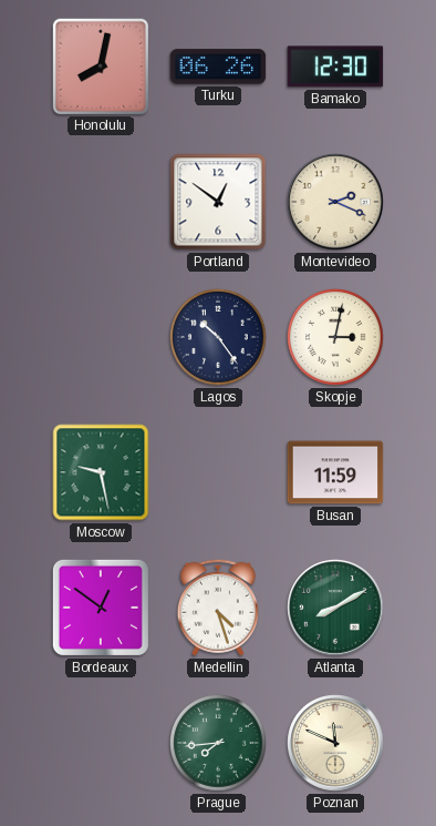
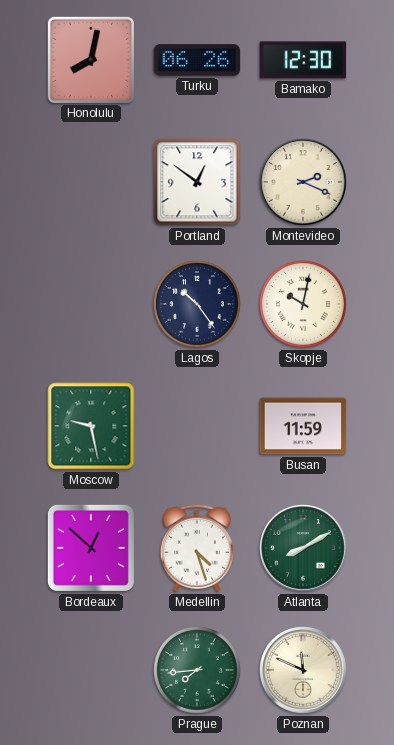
Skopje: 3:02 -> 10:02
Bordeaux: 12:51 -> 12:52
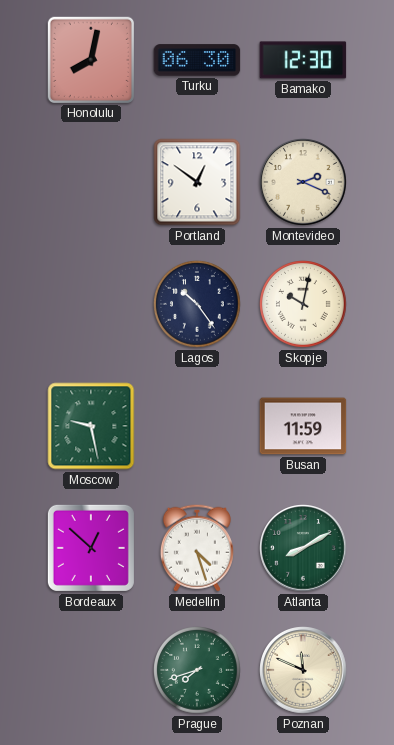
Turku: 06:26 -> 06:30
Prague: 7:44 -> 7:42
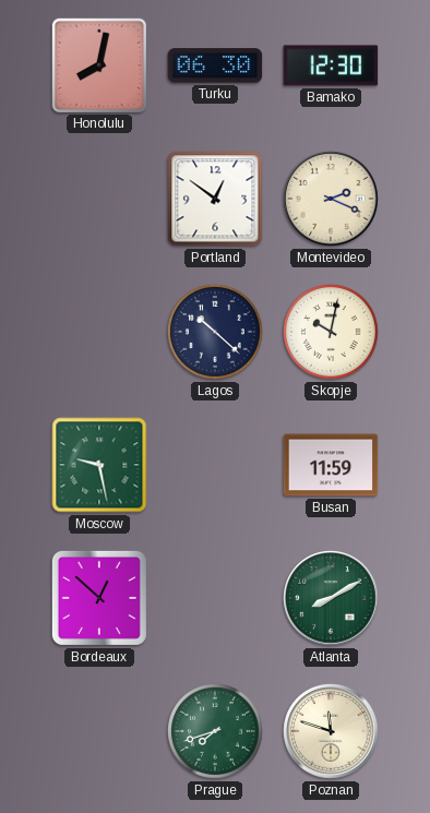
Lagos: 10:24 -> 10:22
Medellin: 4:27 -> none
Poznan: 11:49 -> 11:48
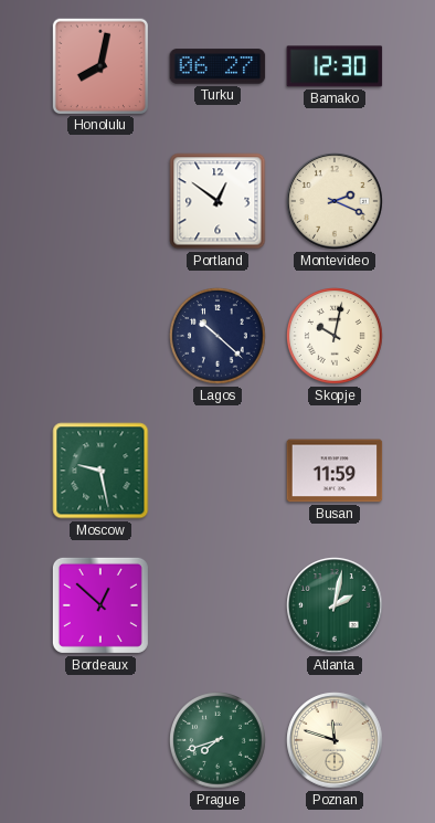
Turku: 06:30 -> 06:27
Atlanta: 8:10 -> 2:02
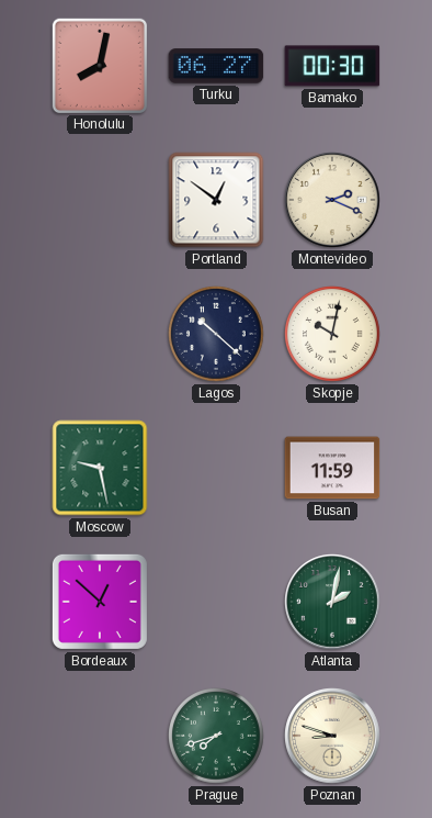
Bamako: 12:30 -> 00:30
Poznan: 11:48 -> 8:48
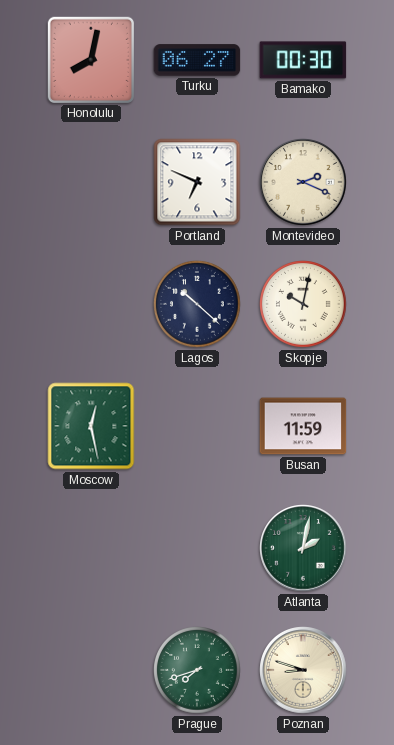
Portland: 12:51 -> 6:49
Moscow: 9:28 -> 12:28
Bordeaux: 12:52 -> none
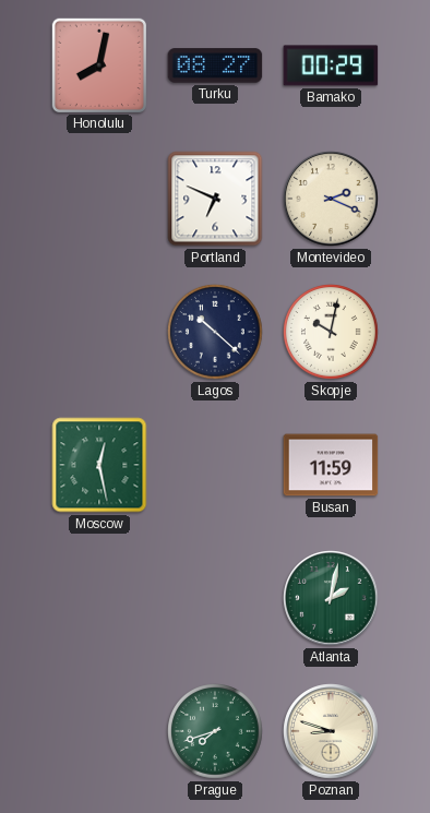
Turku: 06:27 -> 08:27
Bamako: 00:30 -> 00:29
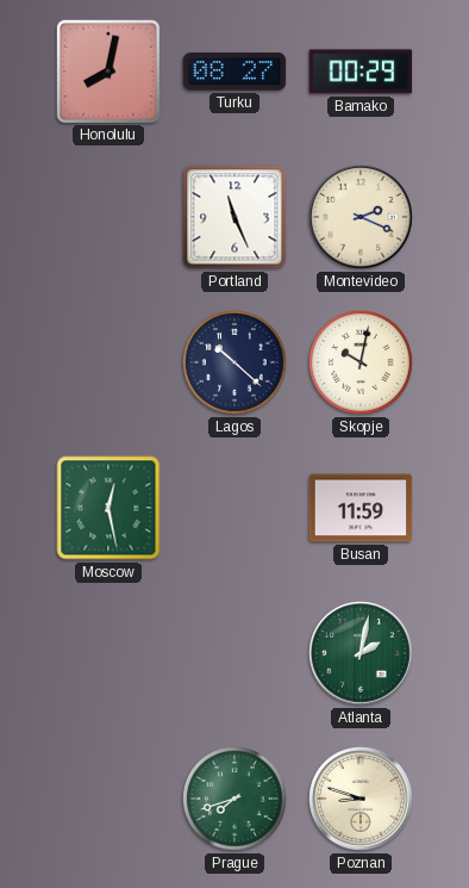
Portland: 6:49 -> 11:26
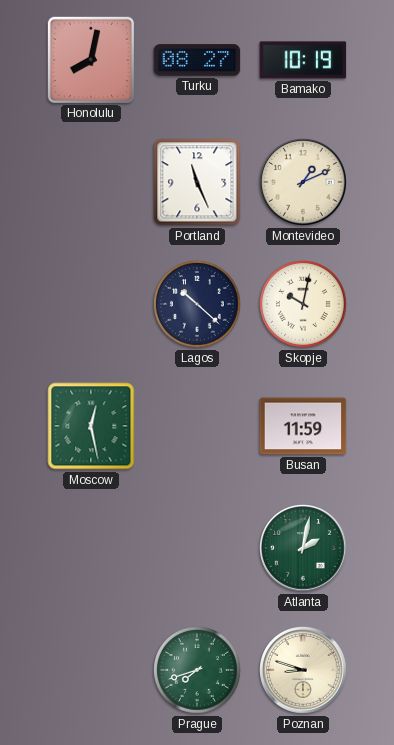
Bamako: 00:29 -> 10:19
Montevideo: 2:19 -> 1:11
